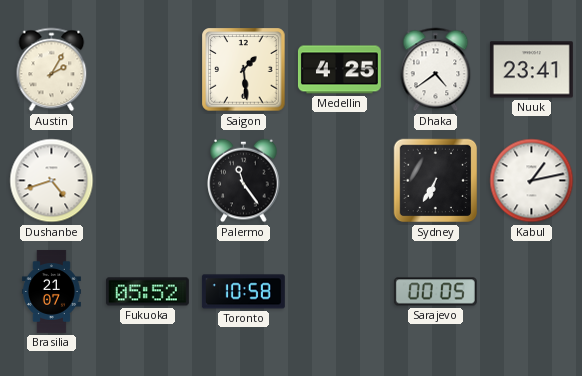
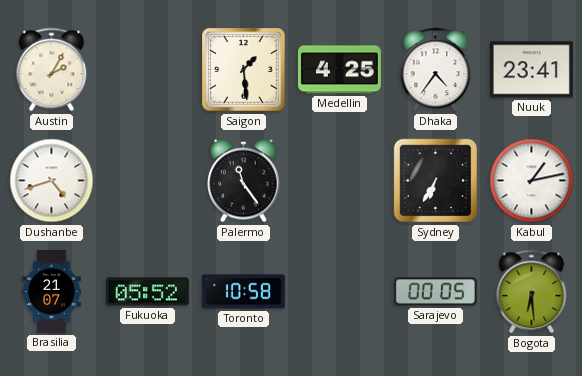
Dhaka: 4:39 -> 4:36
Bogota: none -> 6:29
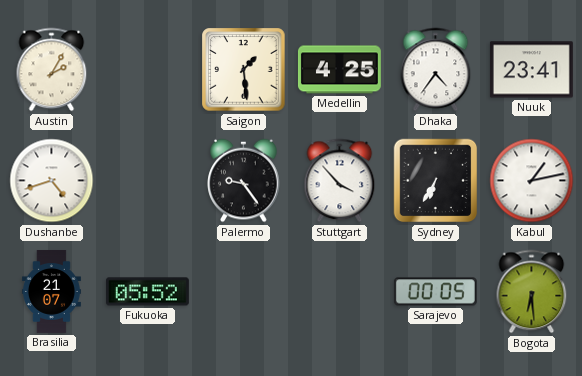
Palermo: 11:24 -> 9:24
Stuttgart: none -> 3:53
Toronto: 10:58 -> none
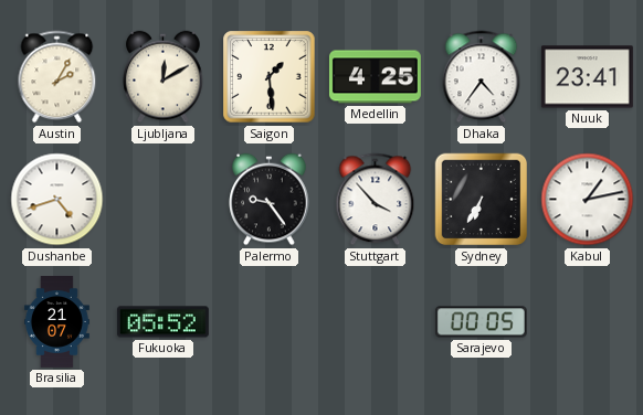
Ljubljana: none -> 12:10
Bogota: 6:29 -> none
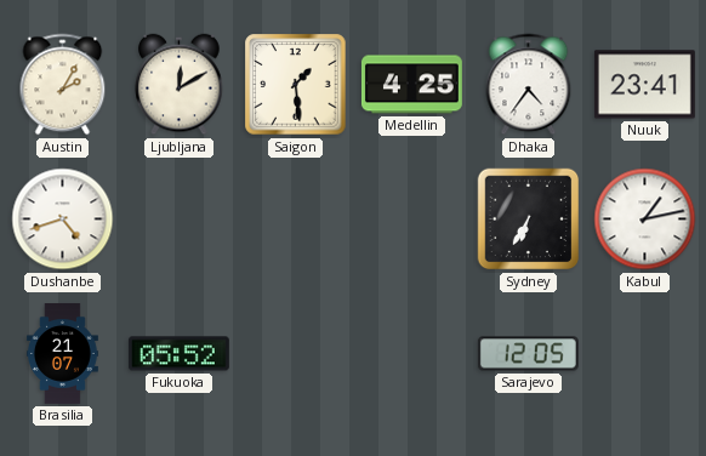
Palermo: 9:24 -> none
Stuttgart: 3:53 -> none
Sarajevo: 00:05 -> 12:05
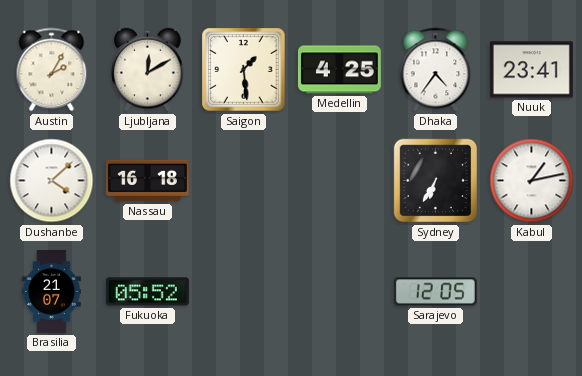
Dushanbe: 4:42 -> 4:08
Nassau: none -> 16:18
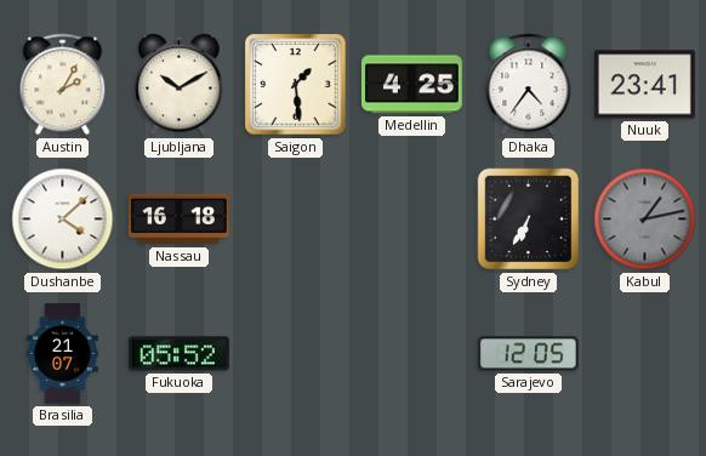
Ljubljana: 12:10 -> 10:10
Kabul dial: white -> grey
